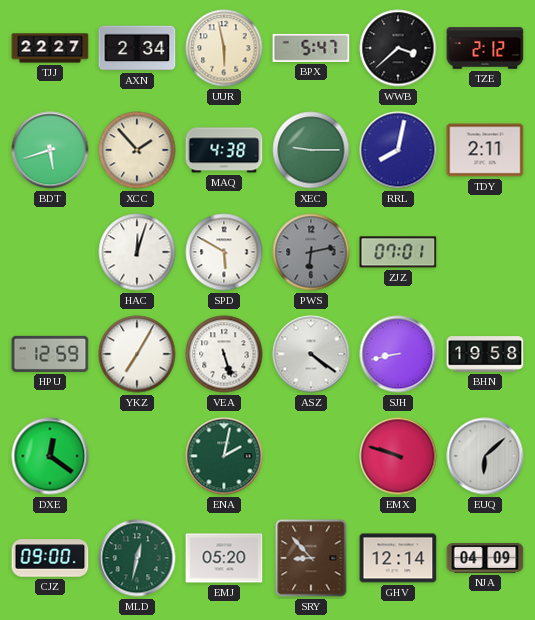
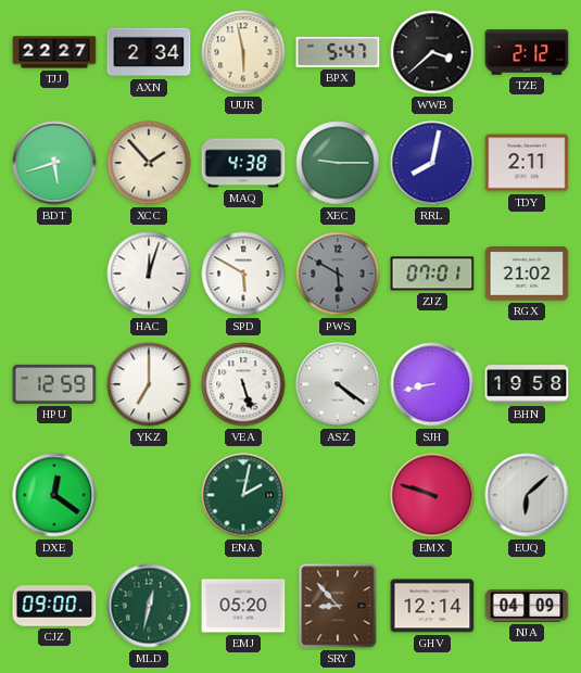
PWS: 6:13 -> 5:50
RGX: none -> 21:02
YKZ: 7:05 -> 7:00
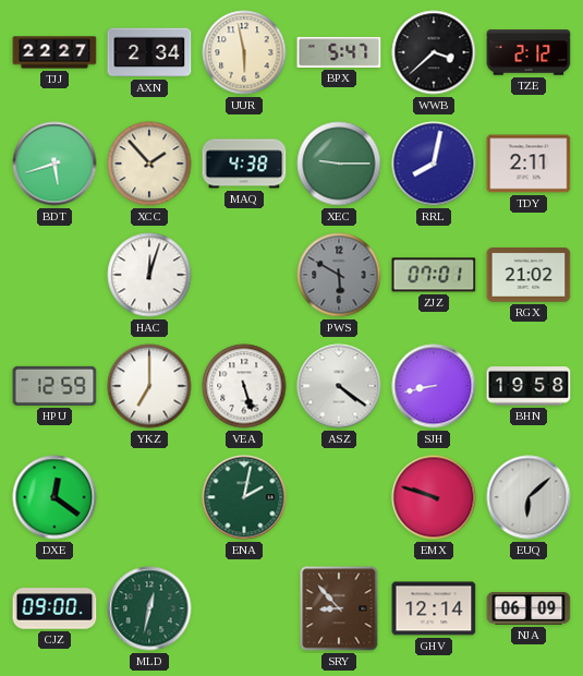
SPD: 5:50 -> none
EMJ: 05:20 -> none
NJA: 04:09 -> 06:09
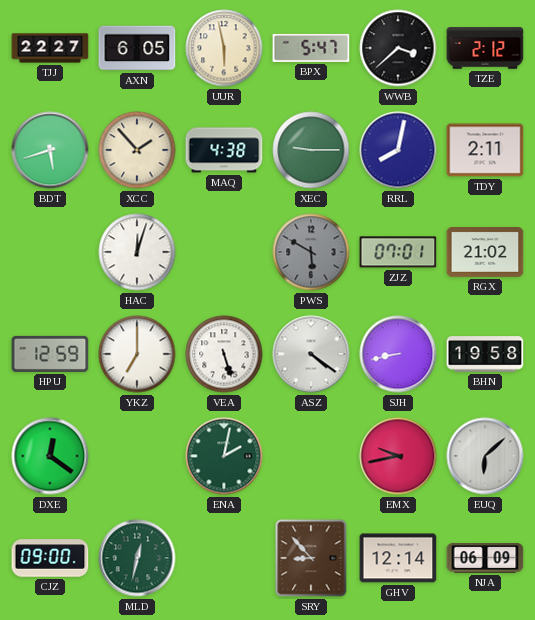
AXN: 2:34 -> 6:05
EMX: 9:48 -> 9:43
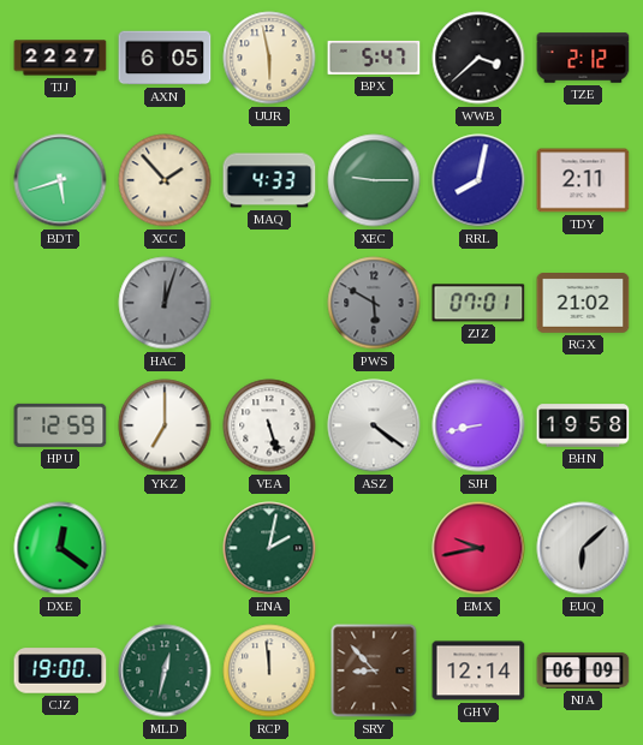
MAQ: 4:38 -> 4:33
HAC dial: white -> grey
CJZ: 09:00 -> 19:00
RCP: none -> 11:59
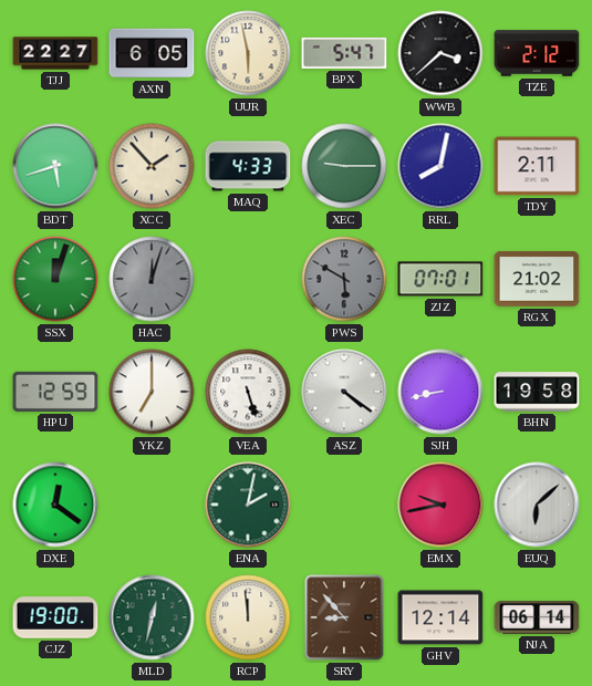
SSX: none -> 12:03
NJA: 06:09 -> 06:14
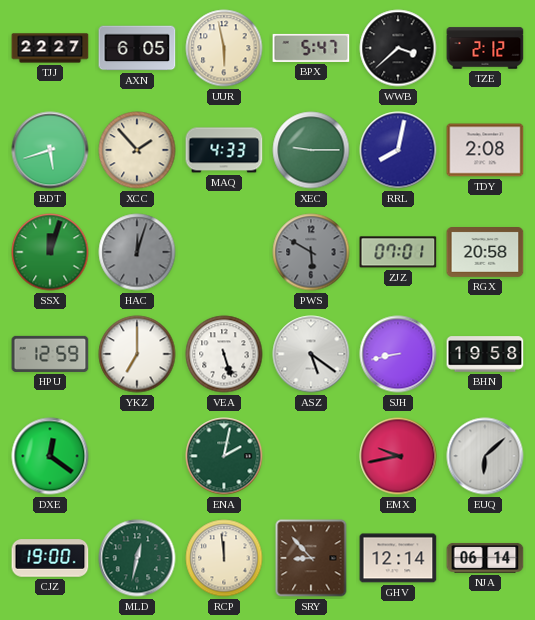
TDY: 2:11 -> 2:08
RGX: 21:02 -> 20:58
ASZ: 4:21 -> 5:21
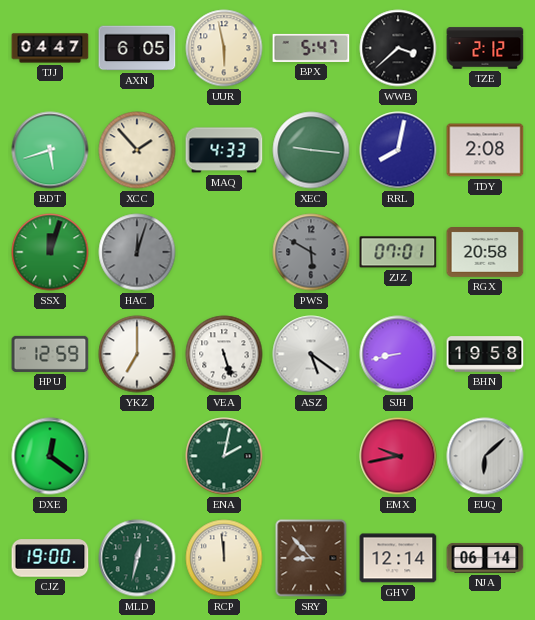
TJJ: 22:27 -> 04:47
XEC: 9:15 -> 9:16
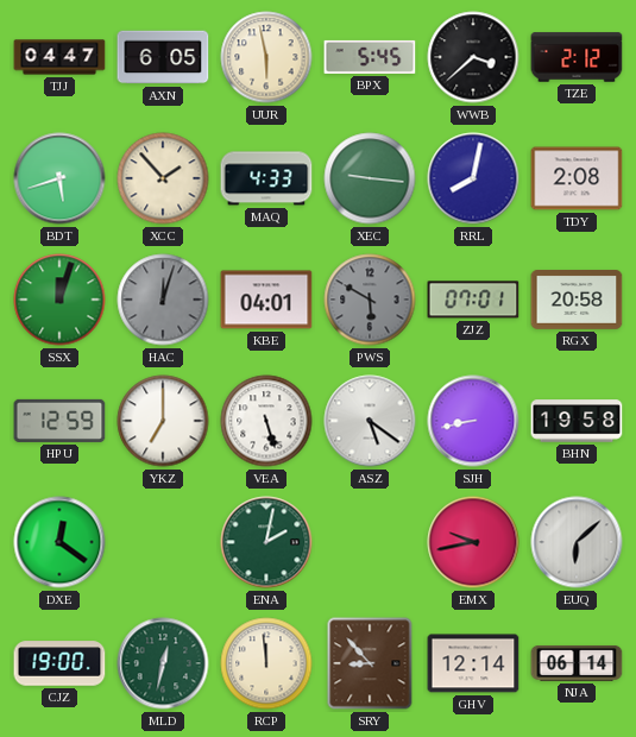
BPX: 5:47 -> 5:45
KBE: none -> 04:01
